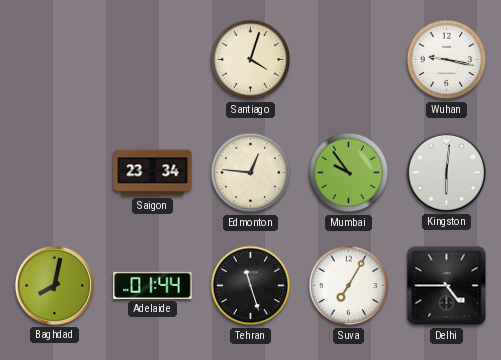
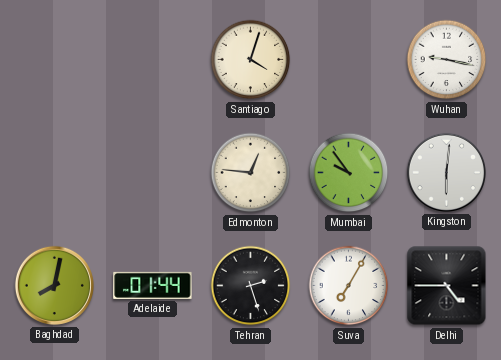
Saigon: 23:34 -> none
Tehran: 11:27 -> 2:27
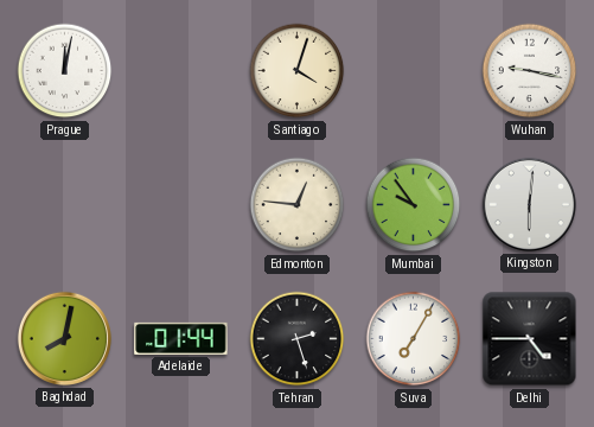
Prague: none -> 12:02
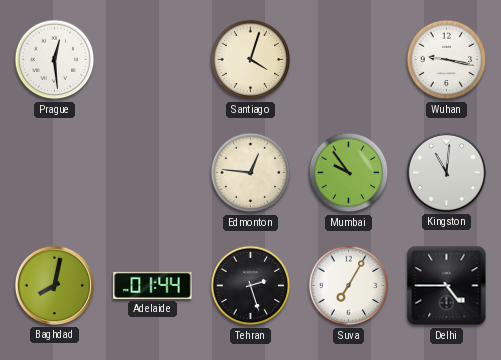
Prague: 12:02 -> 12:29
Kingston: 6:01 -> 11:01
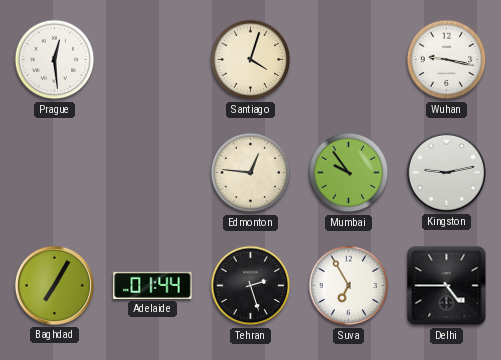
Kingston: 11:01 -> 9:13
Baghdad: 8:02 -> 7:05
Suva: 7:05 -> 6:55
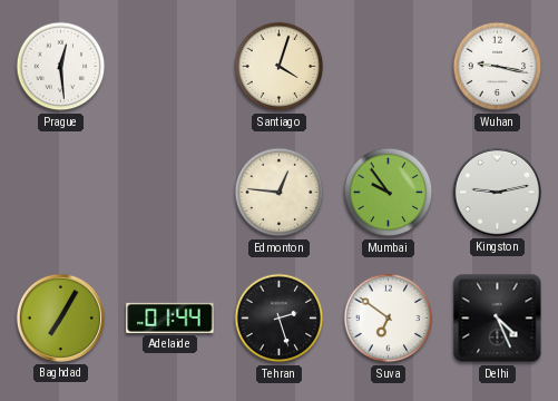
Suva: 6:55 -> 6:51
Delhi: 4:45 -> 4:26
